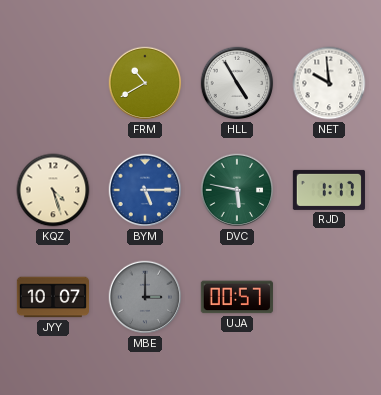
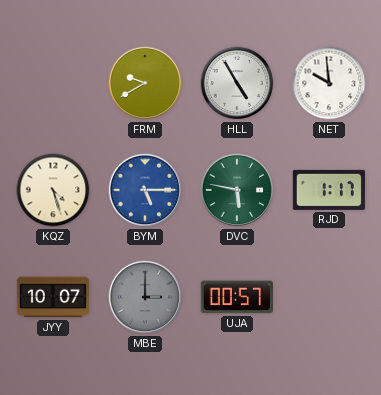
FRM: 10:40 -> 9:40
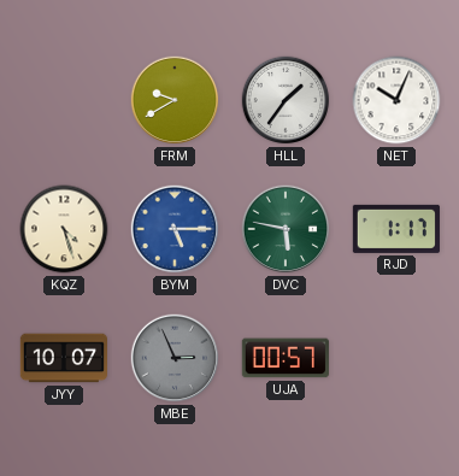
HLL: 4:55 -> 1:36
NET: 9:59 -> 10:04
MBE: 3:00 -> 2:56
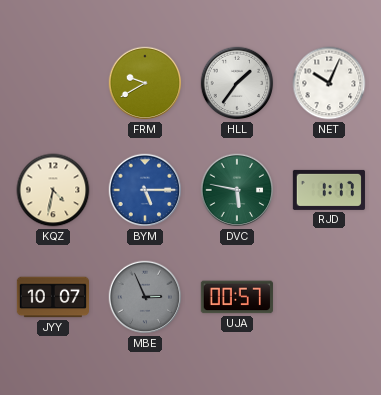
KQZ: 4:27 -> 4:32
